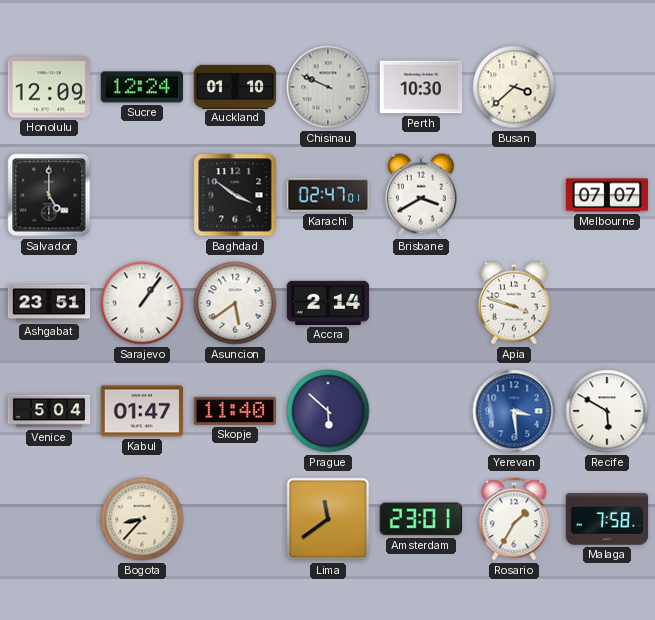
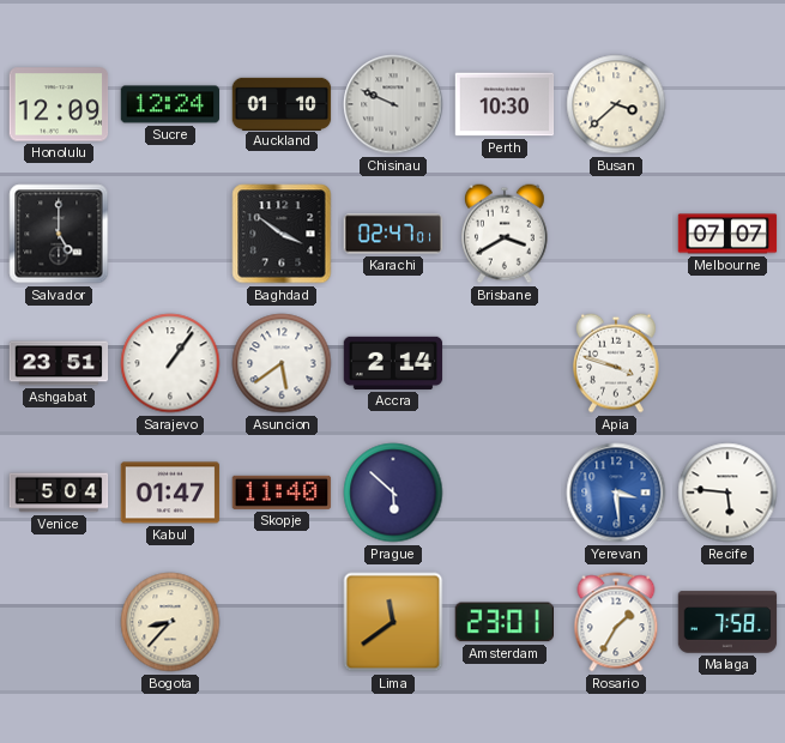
Recife: 5:50 -> 5:46
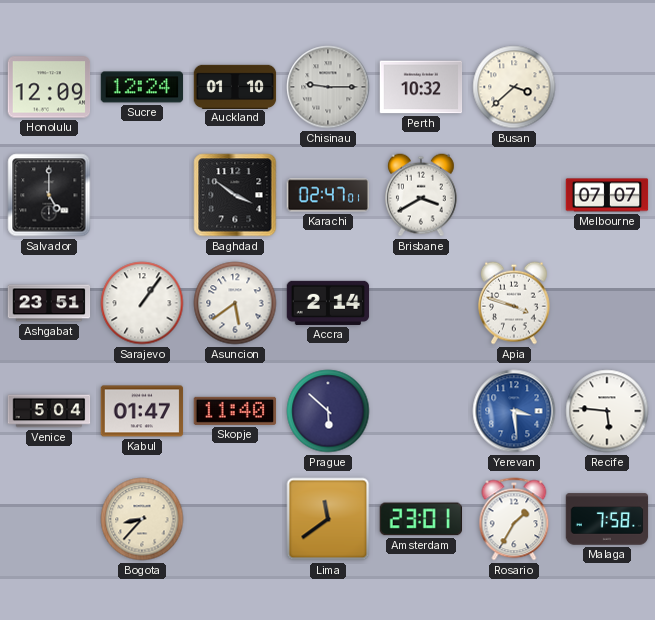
Chisinau: 9:49 -> 9:15
Perth: 10:30 -> 10:32
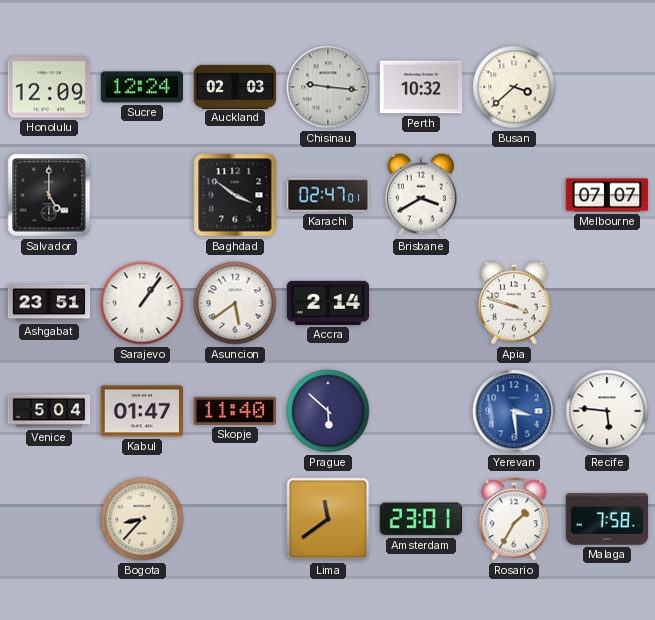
Auckland: 01:10 -> 02:03
Chisinau: 9:15 -> 9:16
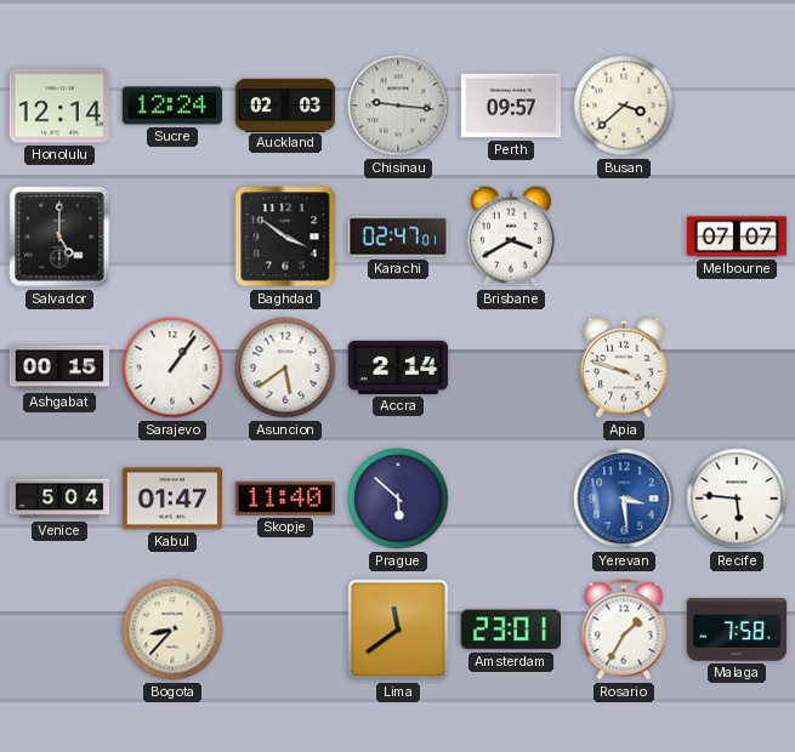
Honolulu: 12:09 -> 12:14
Perth: 10:32 -> 09:57
Ashgabat: 23:51 -> 00:15
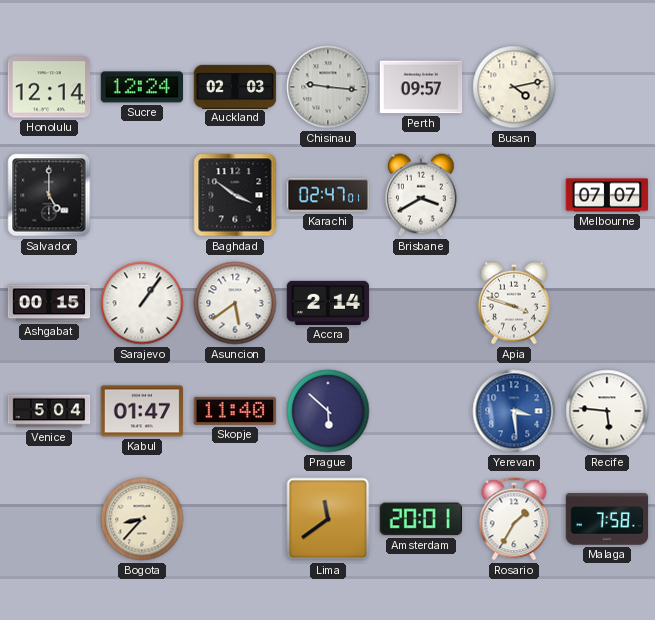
Busan: 3:38 -> 4:13
Amsterdam: 23:01 -> 20:01
